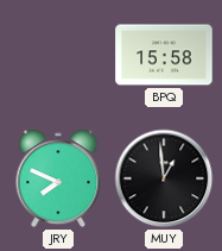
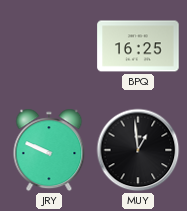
BPQ: 15:58 -> 16:25
JRY: 7:49 -> 9:49
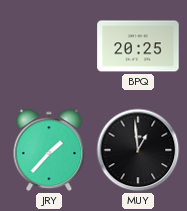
BPQ: 16:25 -> 20:25
JRY: 9:49 -> 1:37
